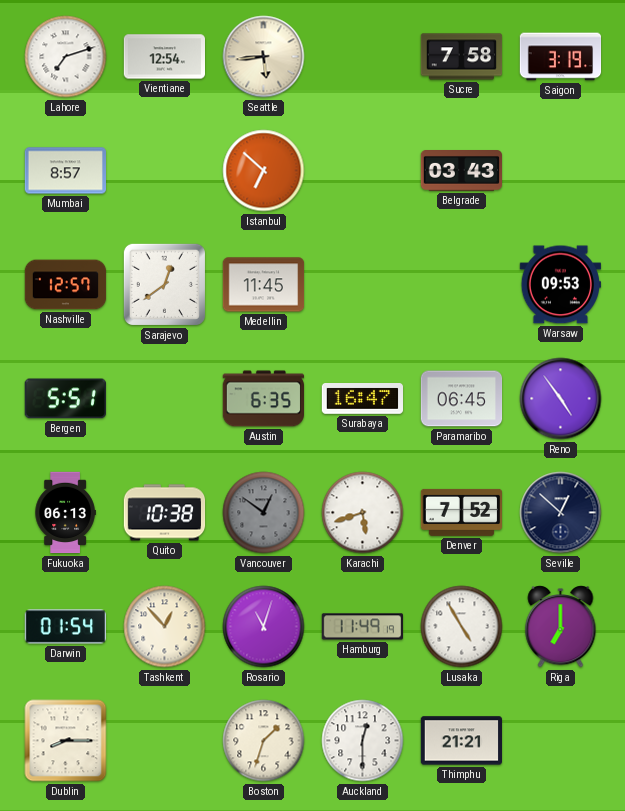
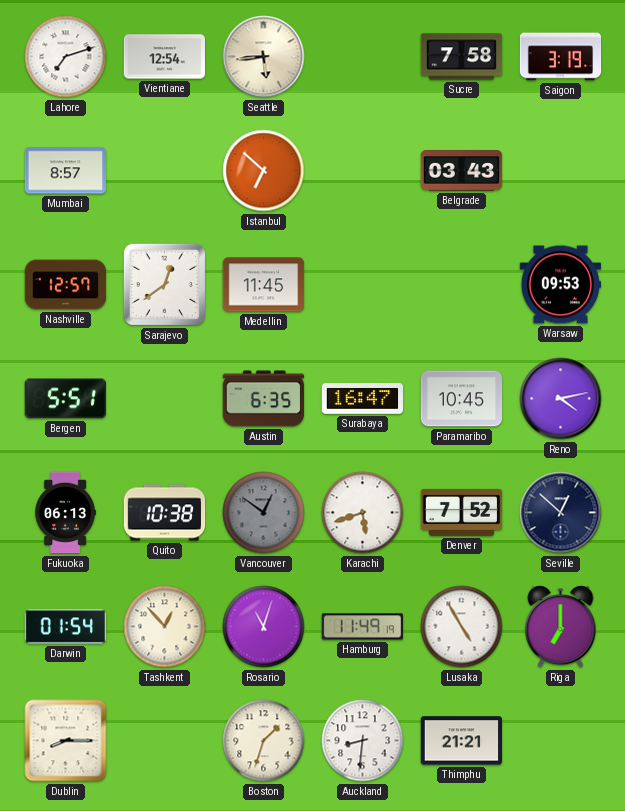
Paramaribo: 06:45 -> 10:45
Reno: 4:54 -> 4:13
Auckland: 12:30 -> 8:31
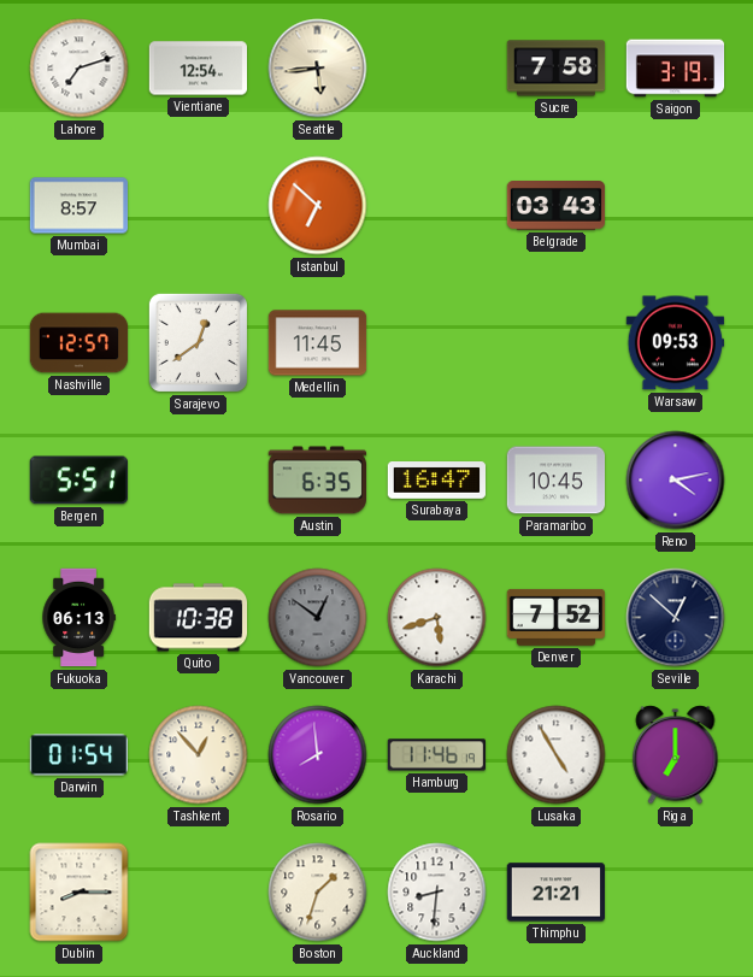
Rosario: 11:03 -> 7:59
Hamburg: 11:49 -> 11:46
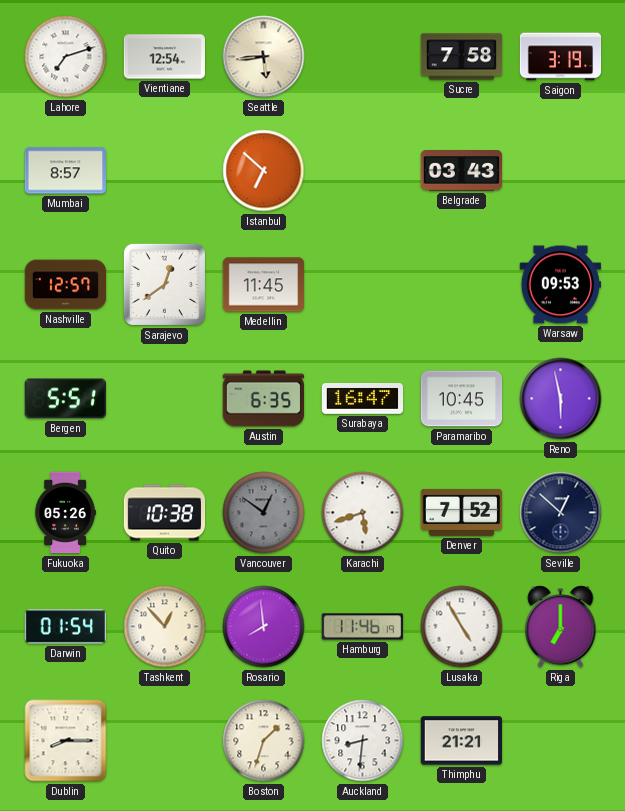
Reno: 4:13 -> 5:58
Fukuoka: 06:13 -> 05:26
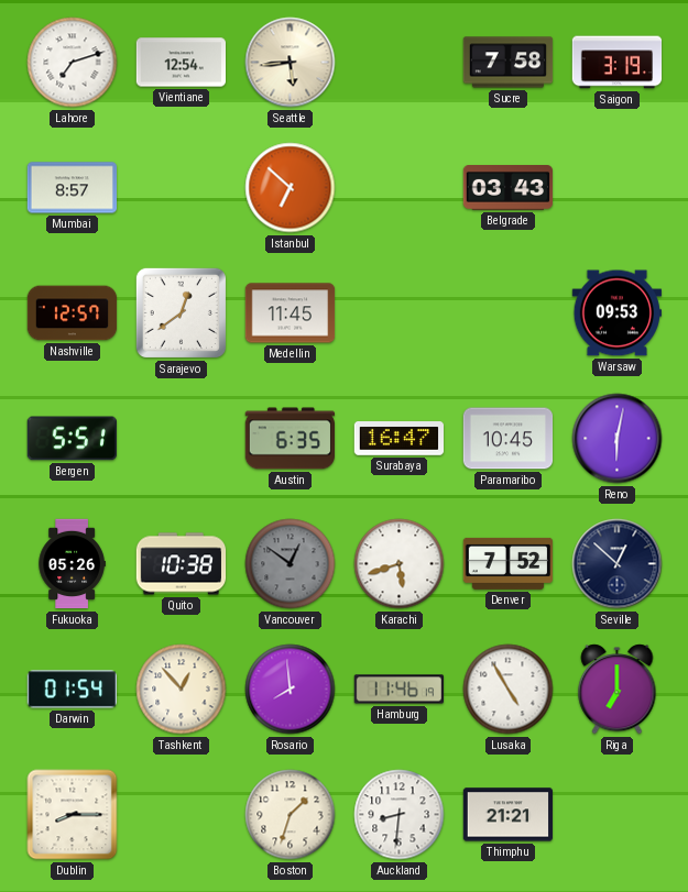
Reno: 5:58 -> 6:02
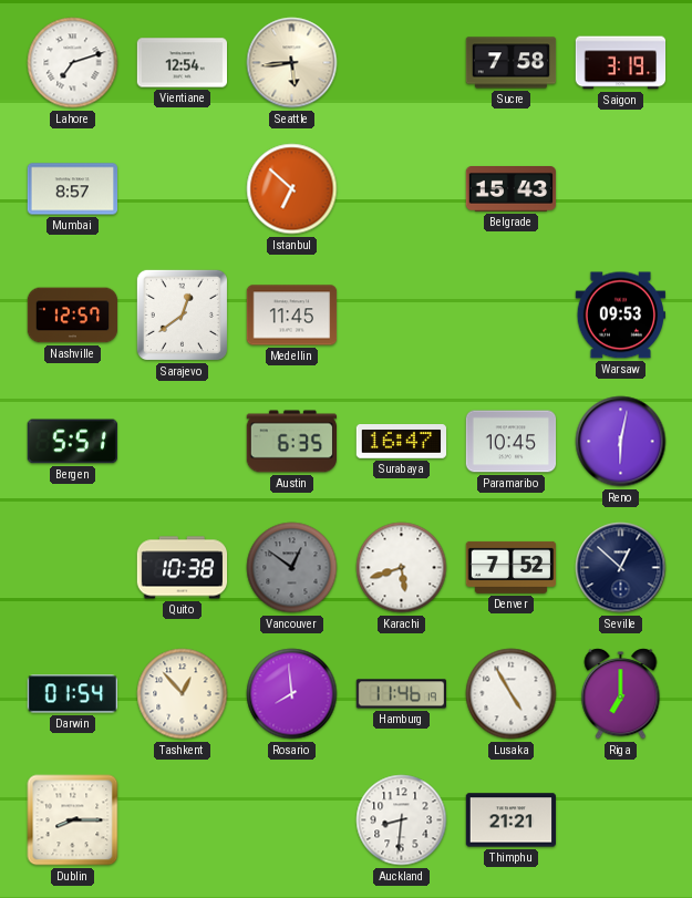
Belgrade: 03:43 -> 15:43
Fukuoka: 05:26 -> none
Boston: 1:33 -> none
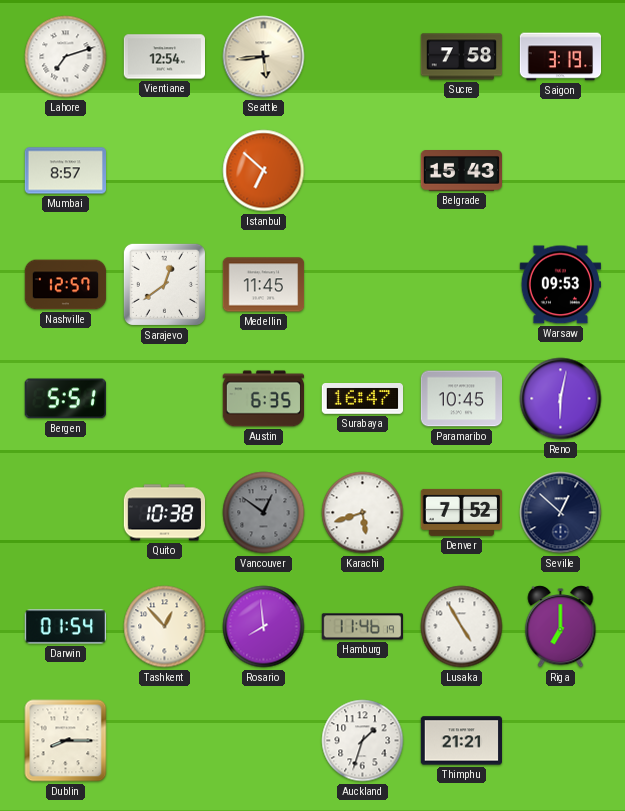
Auckland: 8:31 -> 1:33
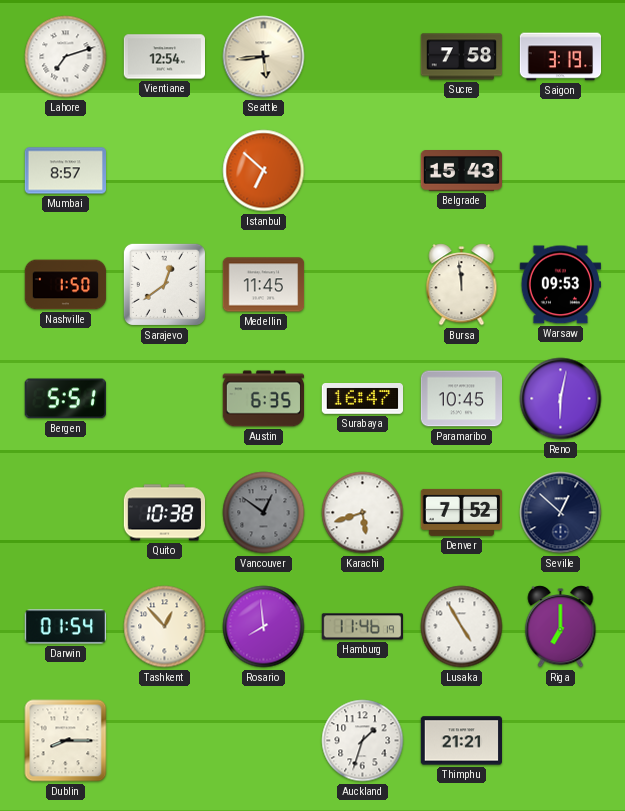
Nashville: 12:57 -> 1:50
Bursa: none -> 11:59
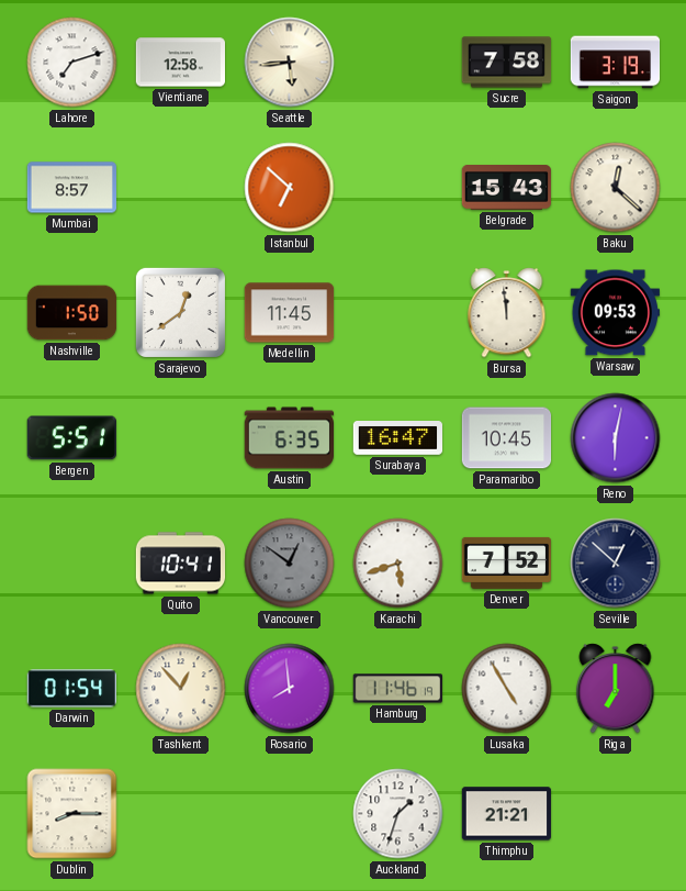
Vientiane: 12:54 -> 12:58
Baku: none -> 12:22
Quito: 10:38 -> 10:41
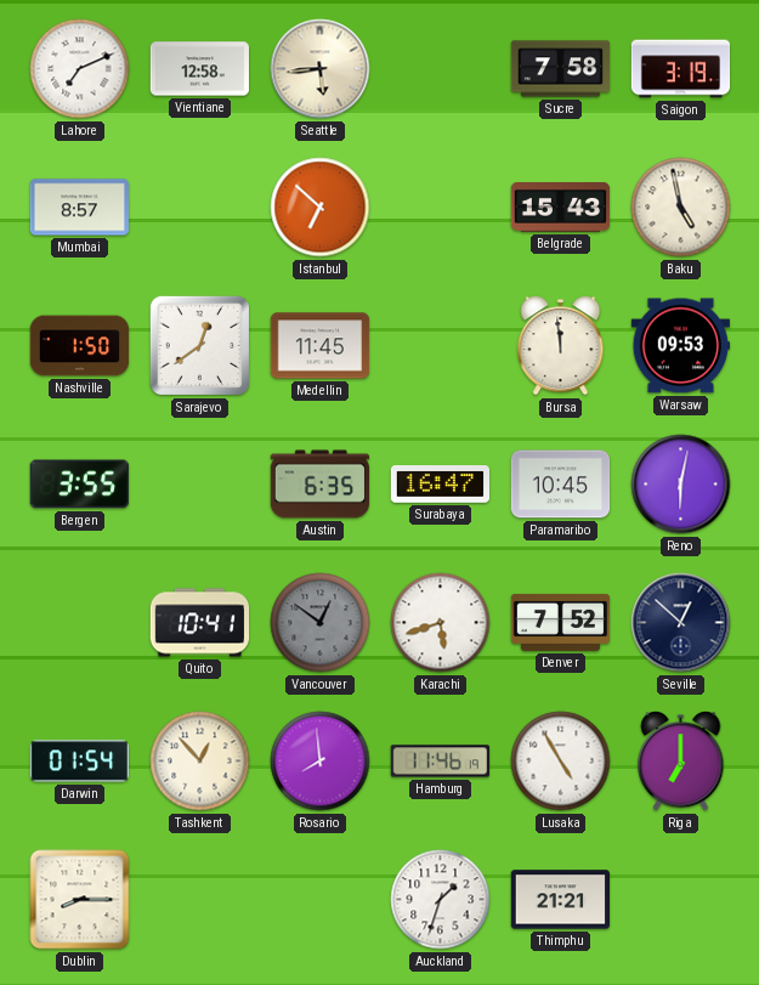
Lahore: 7:12 -> 7:11
Baku: 12:22 -> 4:58
Bergen: 5:51 -> 3:55
